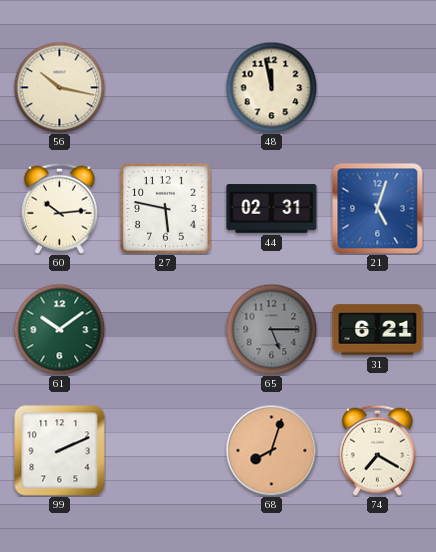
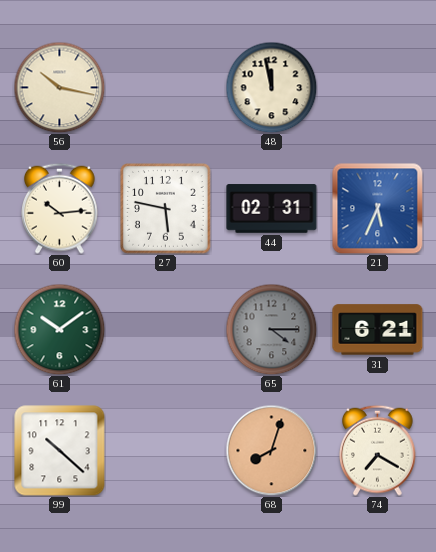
21: 5:03 -> 5:34
65: 5:15 -> 4:15
99: 2:11 -> 10:22
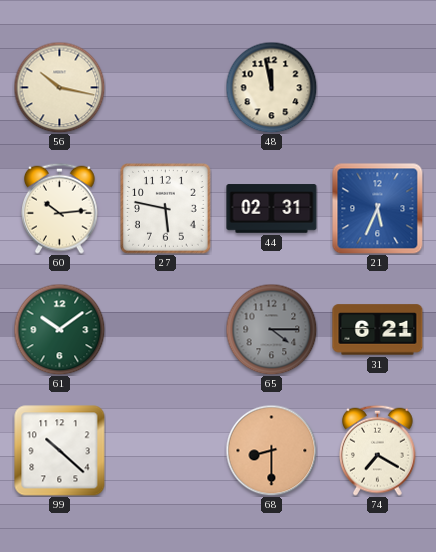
68: 8:03 -> 8:30
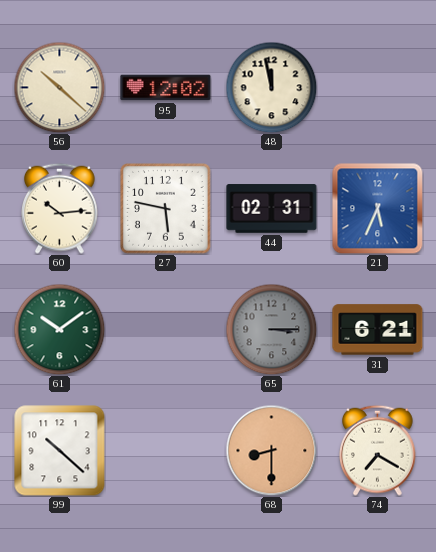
56: 10:17 -> 10:22
95: none -> 12:02
65: 4:15 -> 3:15
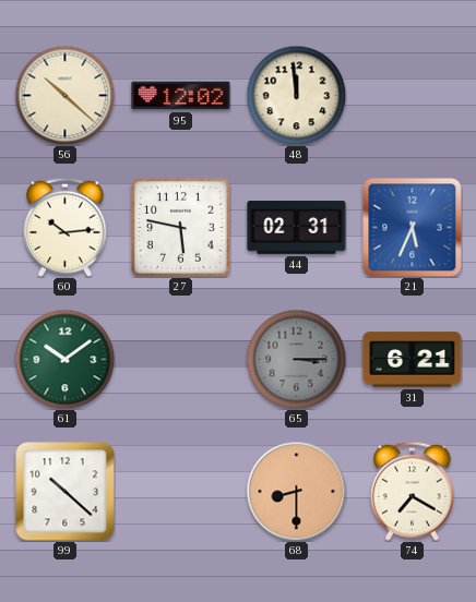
48: 11:58 -> 11:59
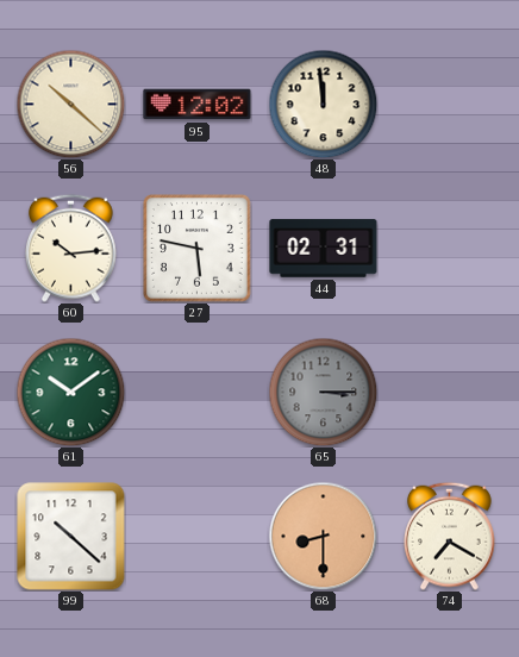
21: 5:34 -> none
31: 6:21 -> none
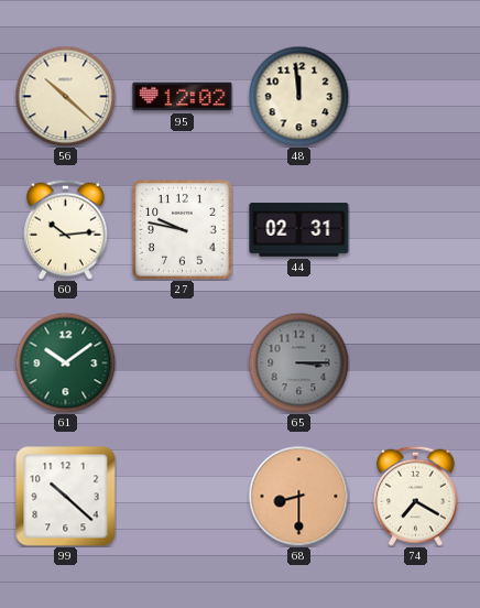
27: 5:47 -> 9:47
